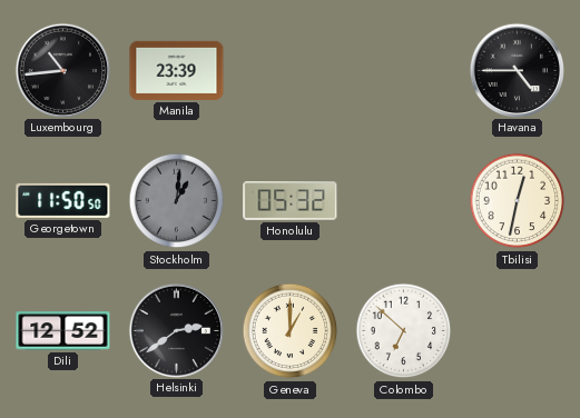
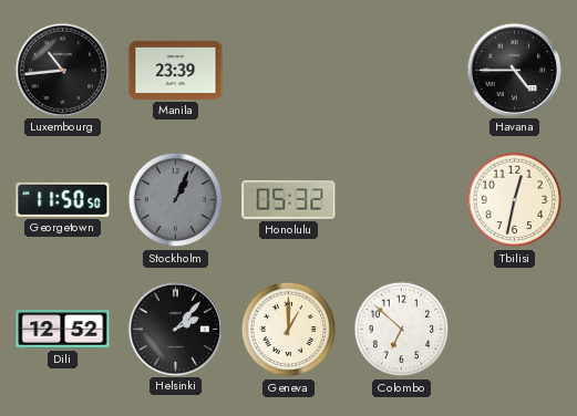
Stockholm: 1:01 -> 1:04
Helsinki: 2:39 -> 2:07
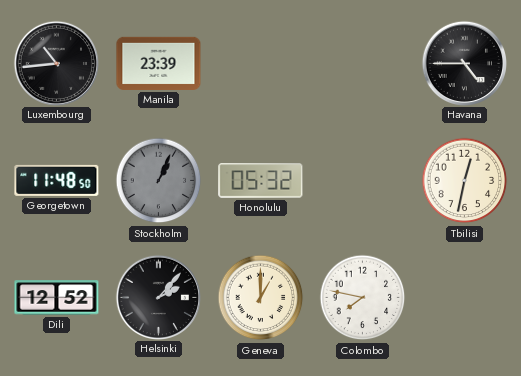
Georgetown: 11:50 -> 11:48
Colombo: 6:52 -> 7:47
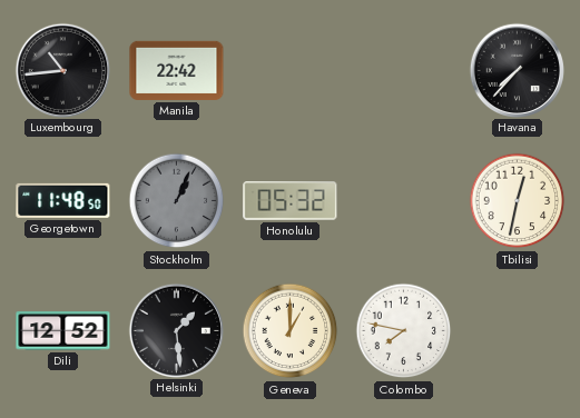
Manila: 23:39 -> 22:42
Havana: 4:45 -> 7:37
Helsinki: 2:07 -> 1:29
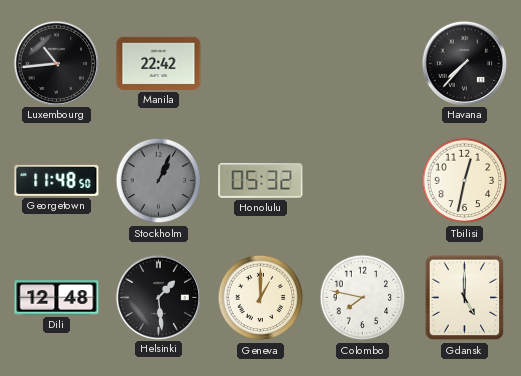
Dili: 12:52 -> 12:48
Gdansk: none -> 5:00
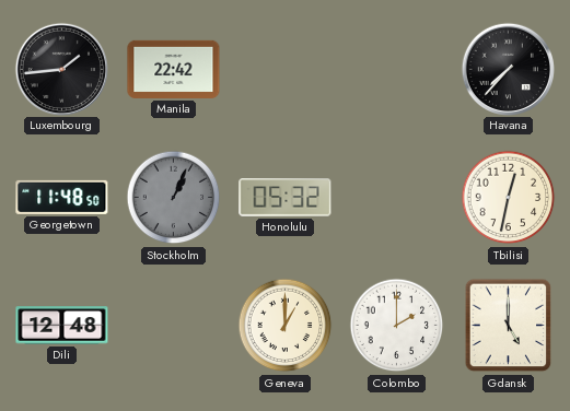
Luxembourg: 10:44 -> 1:44
Helsinki: 1:29 -> none
Colombo: 7:47 -> 2:00
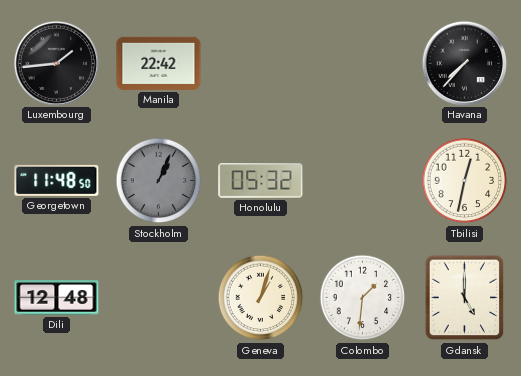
Geneva: 1:00 -> 1:03
Colombo: 2:00 -> 1:31
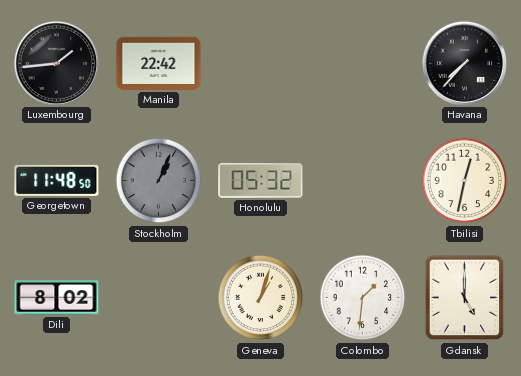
Dili: 12:48 -> 8:02
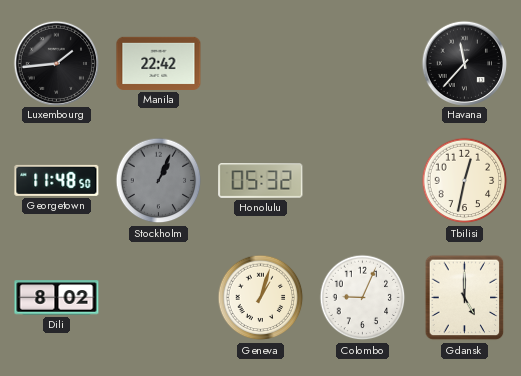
Havana: 7:37 -> 11:37
Colombo: 1:31 -> 9:04
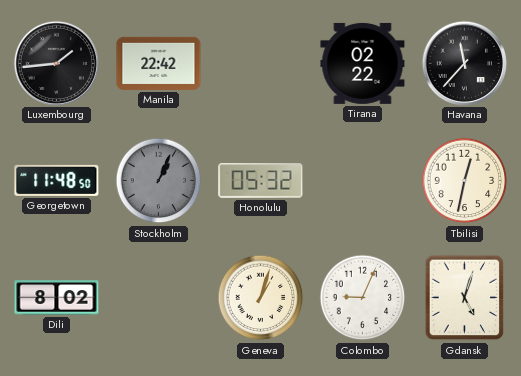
Tirana: none -> 02:22
Gdansk: 5:00 -> 5:03
